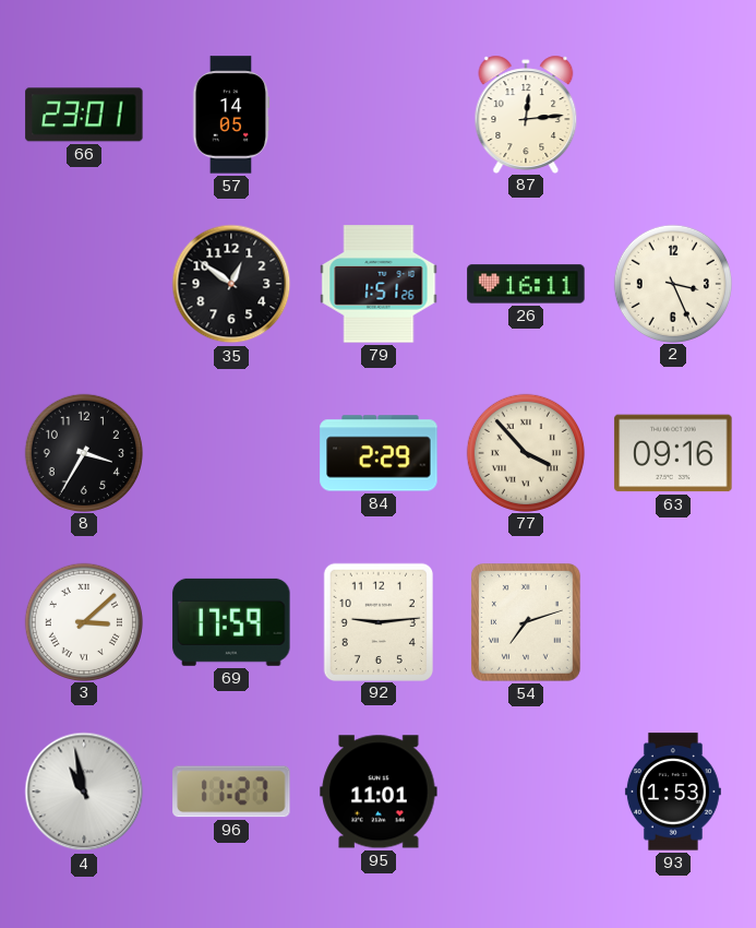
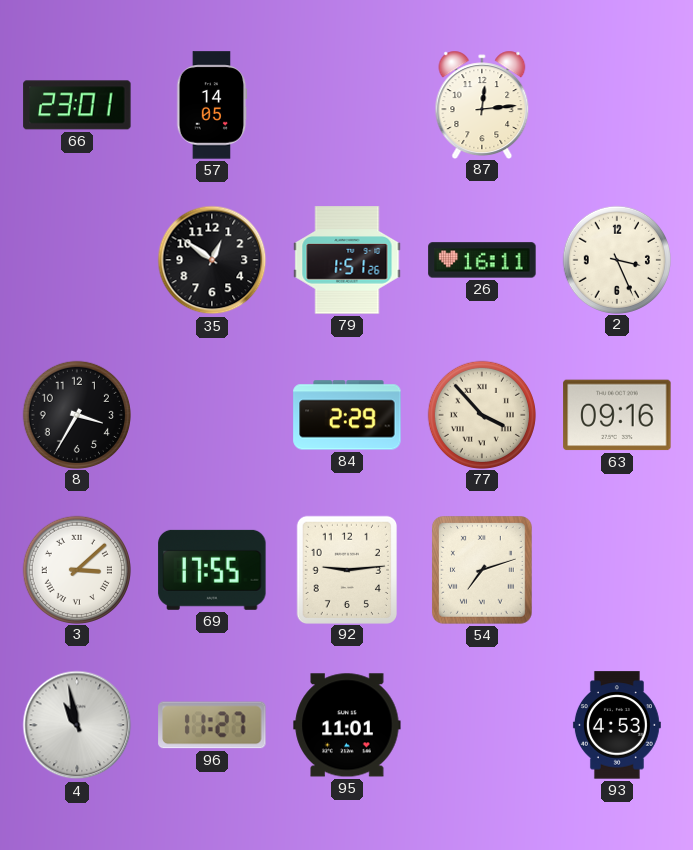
69: 17:59 -> 17:55
93: 1:53 -> 4:53
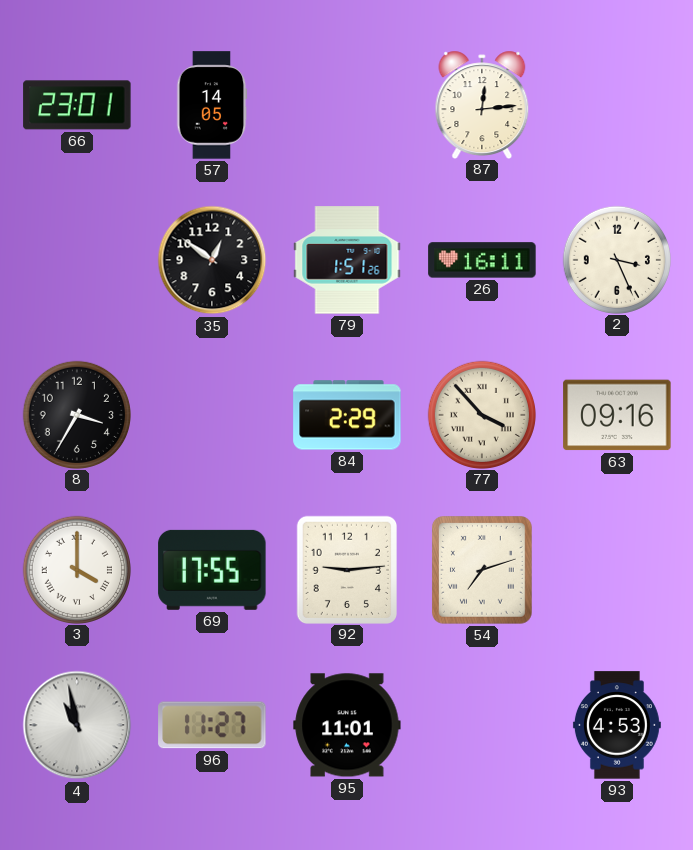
3: 3:08 -> 4:00
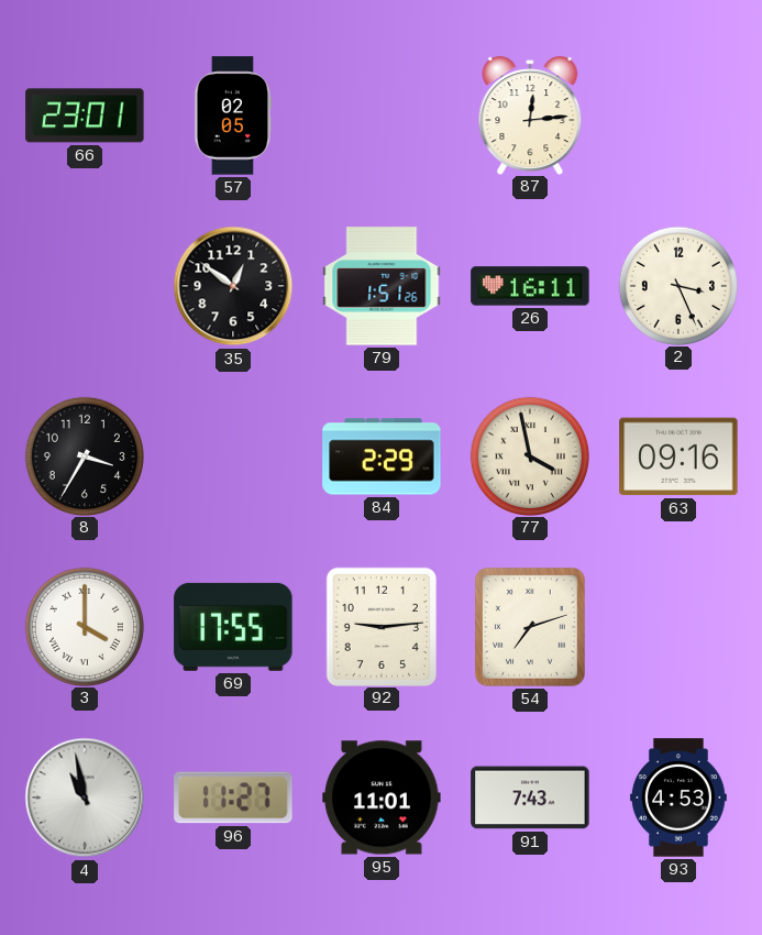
57: 14:05 -> 02:05
77: 3:53 -> 3:58
91: none -> 7:43
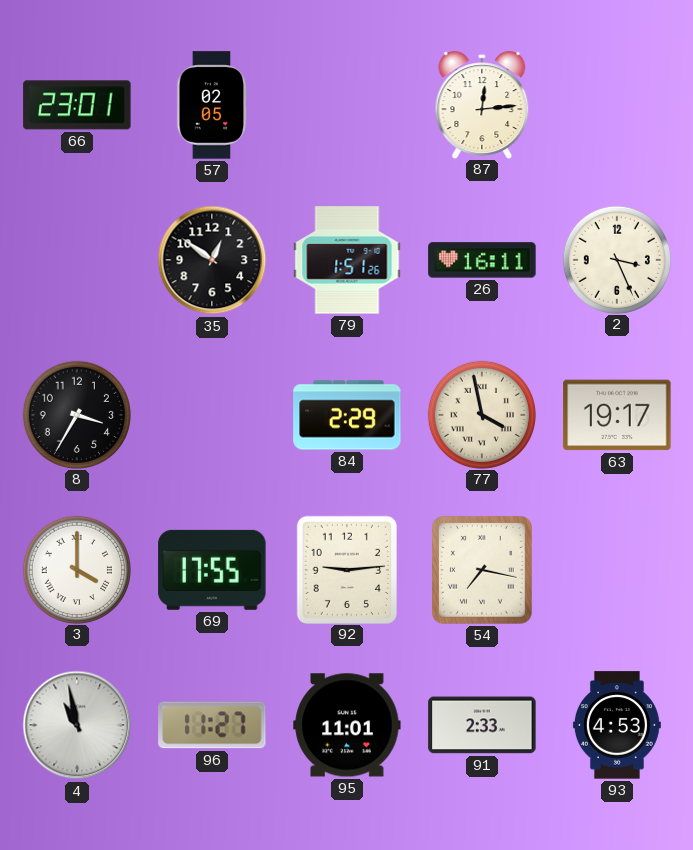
63: 09:16 -> 19:17
54: 7:12 -> 7:17
91: 7:43 -> 2:33
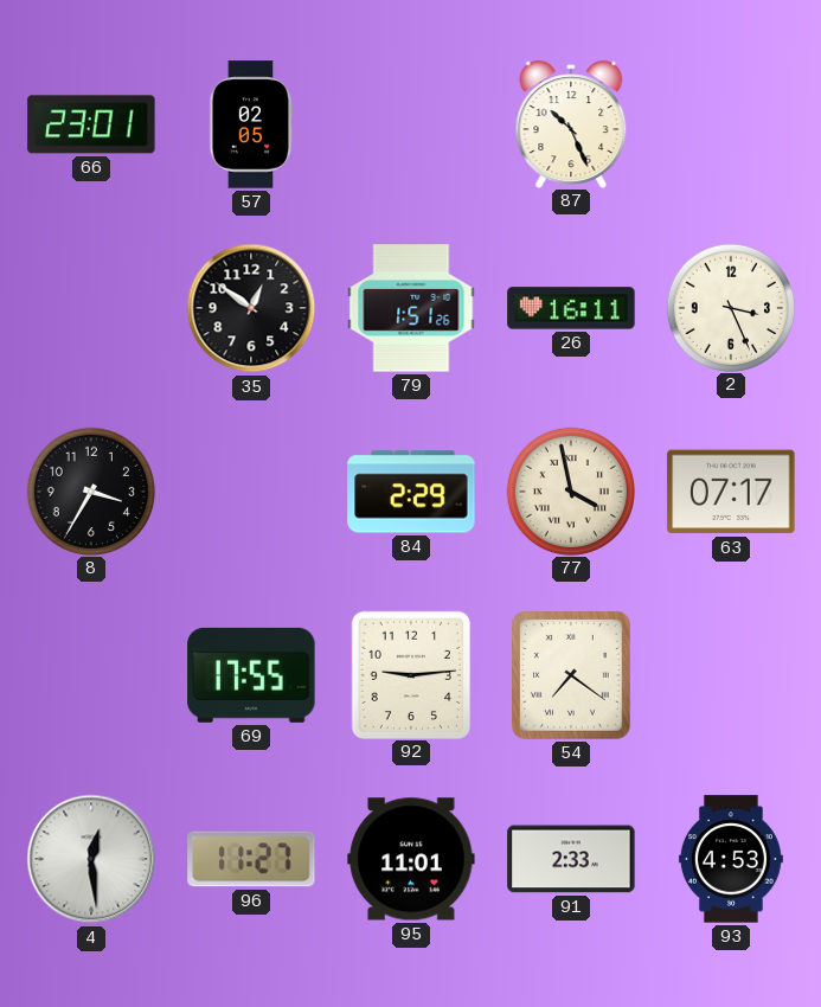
87: 12:14 -> 10:26
63: 19:17 -> 07:17
3: 4:00 -> none
54: 7:17 -> 7:21
4: 10:58 -> 12:29
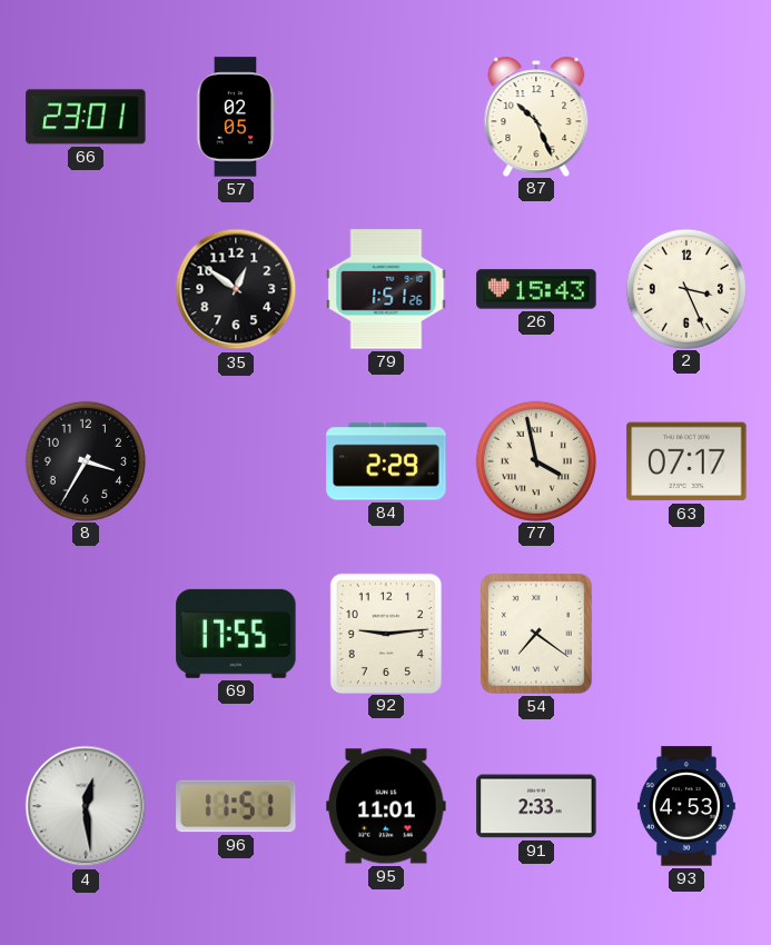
26: 16:11 -> 15:43
96: 11:27 -> 11:51
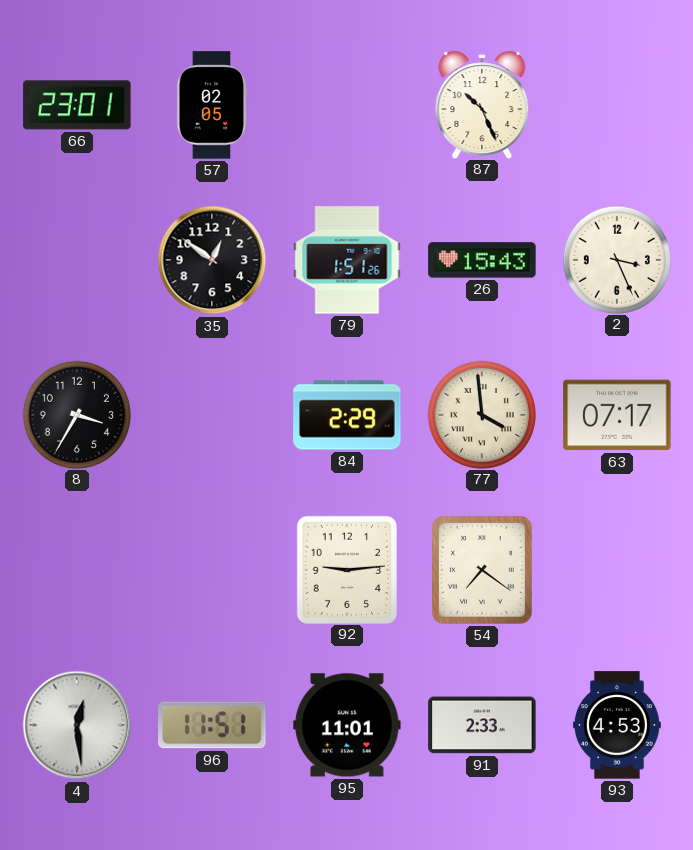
77: 3:58 -> 3:59
69: 17:55 -> none
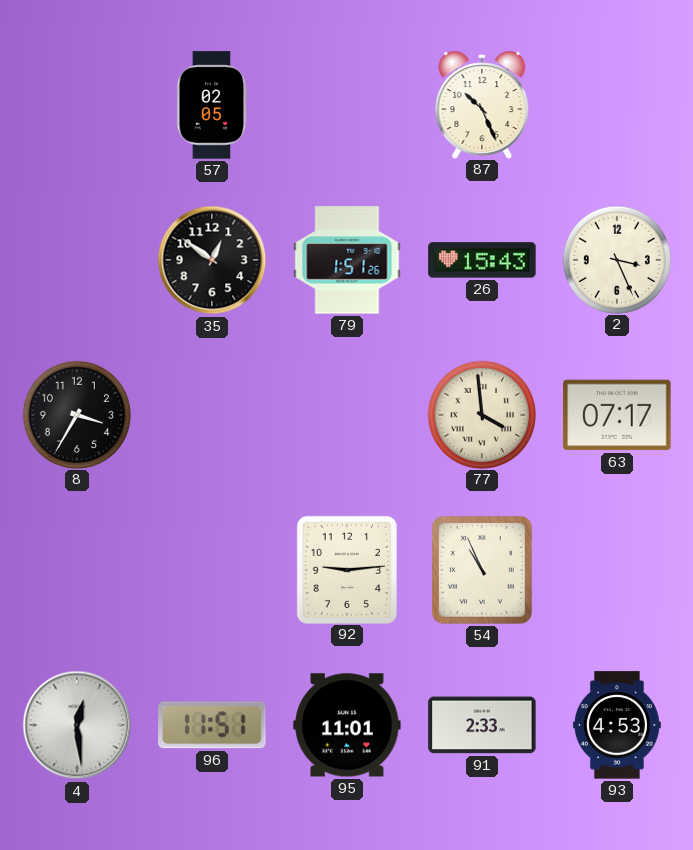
66: 23:01 -> none
84: 2:29 -> none
54: 7:21 -> 10:56
